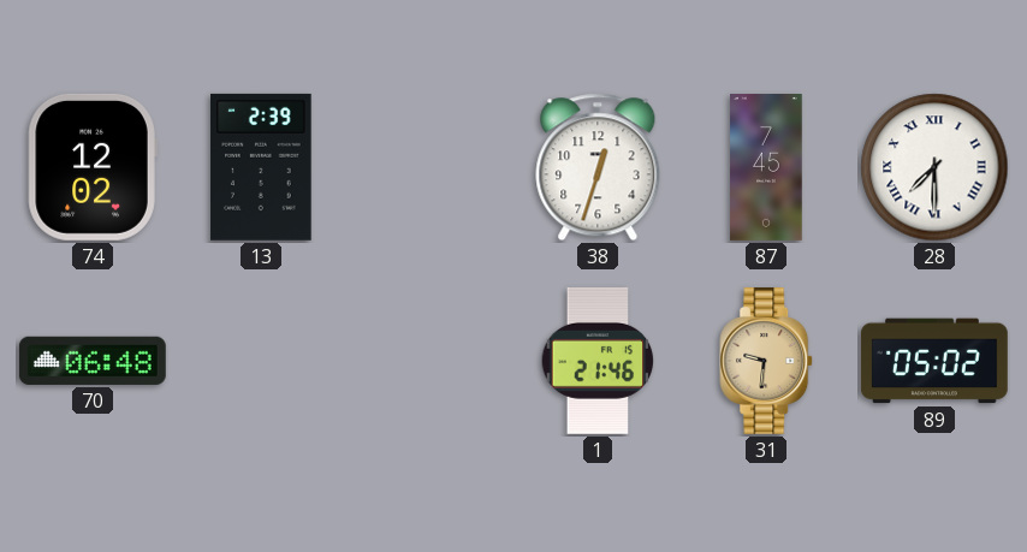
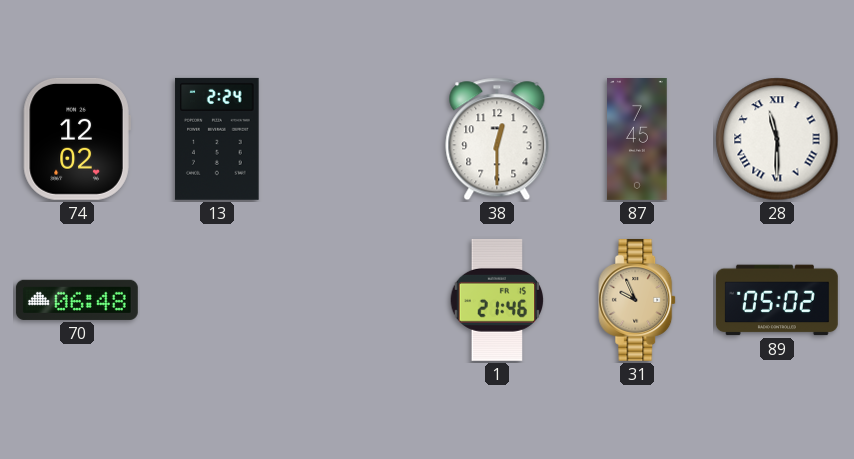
13: 2:39 -> 2:24
38: 12:33 -> 12:30
28: 7:30 -> 11:30
31: 9:31 -> 9:56
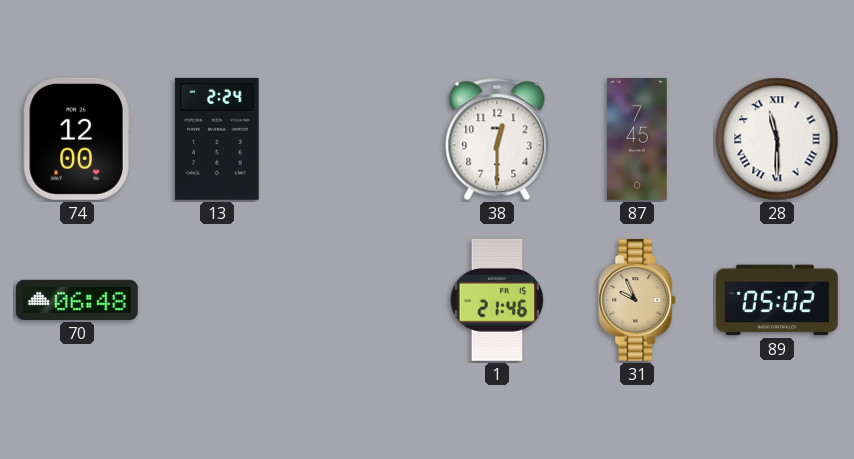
74: 12:02 -> 12:00
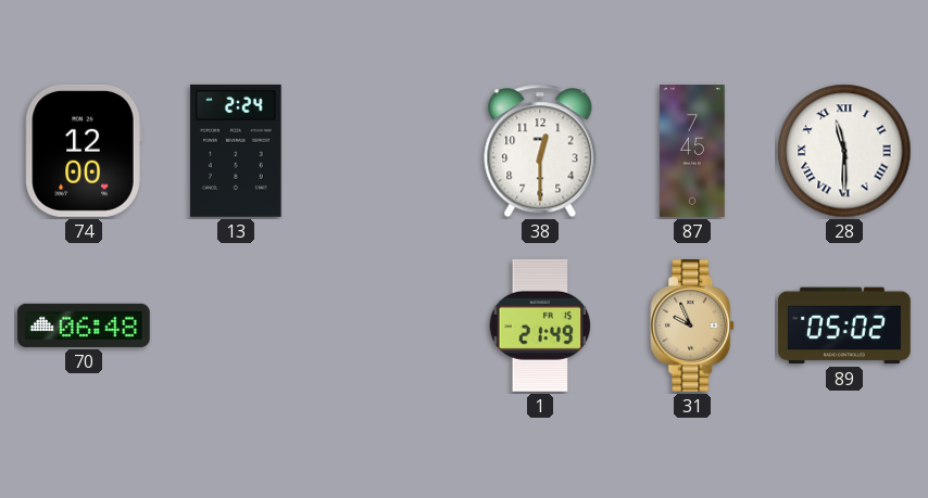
1: 21:46 -> 21:49
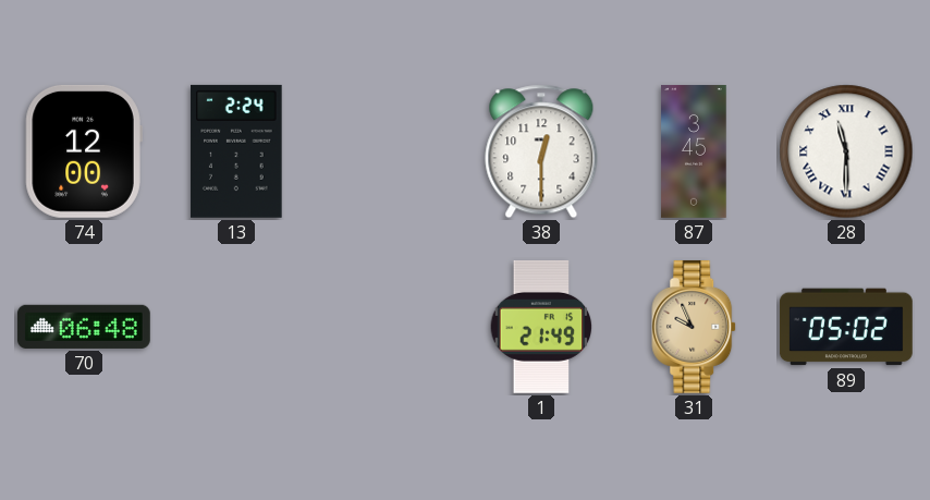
87: 7:45 -> 3:45
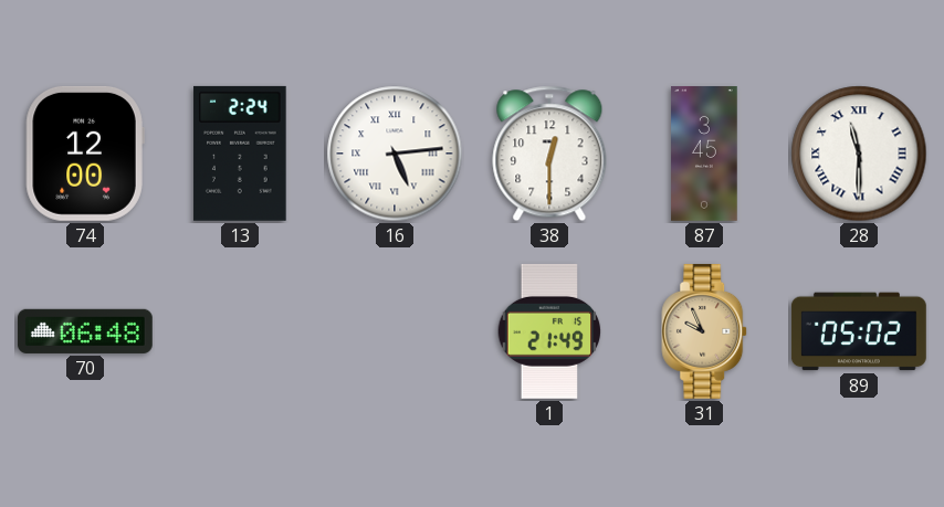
16: none -> 5:14
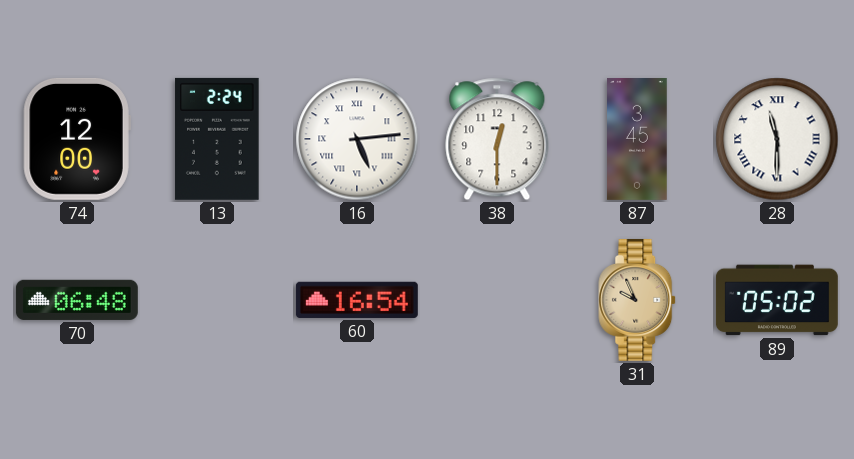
60: none -> 16:54
1: 21:49 -> none
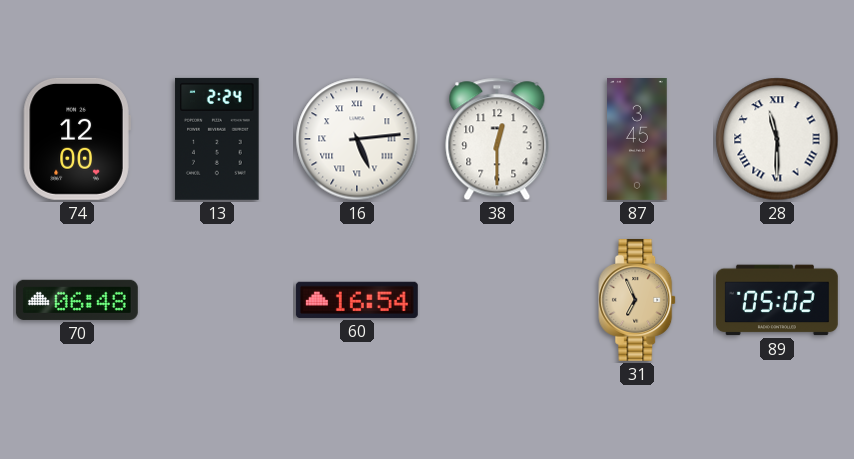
31: 9:56 -> 6:56
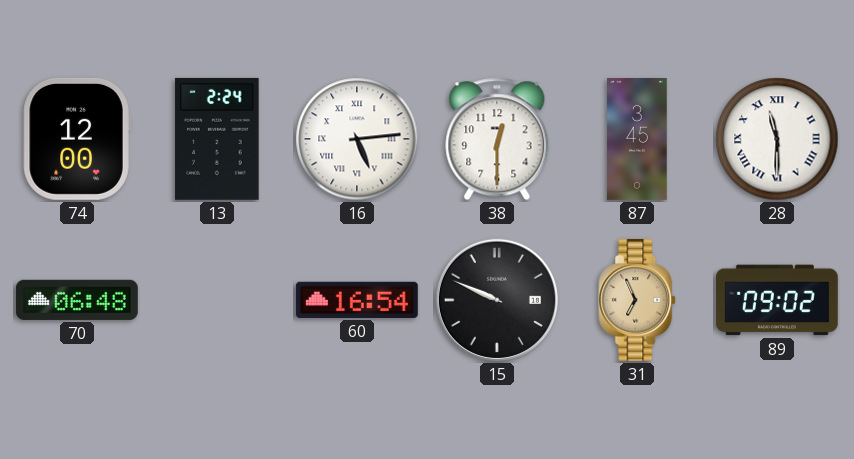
15: none -> 9:49
89: 05:02 -> 09:02
